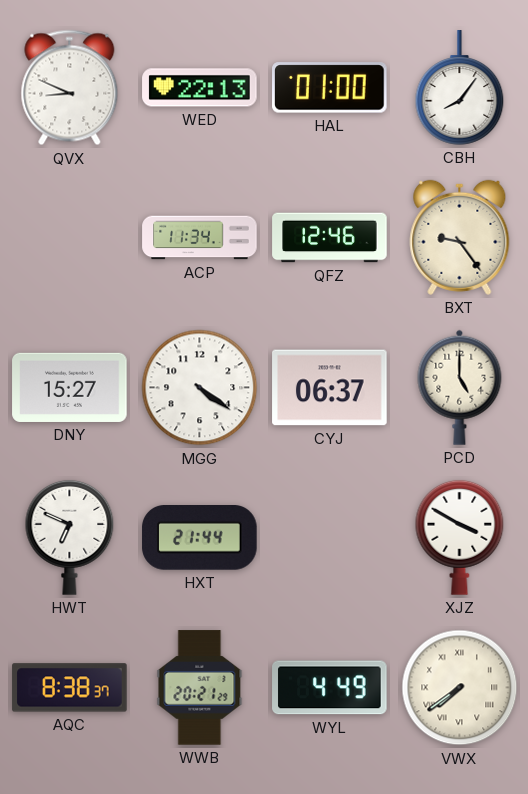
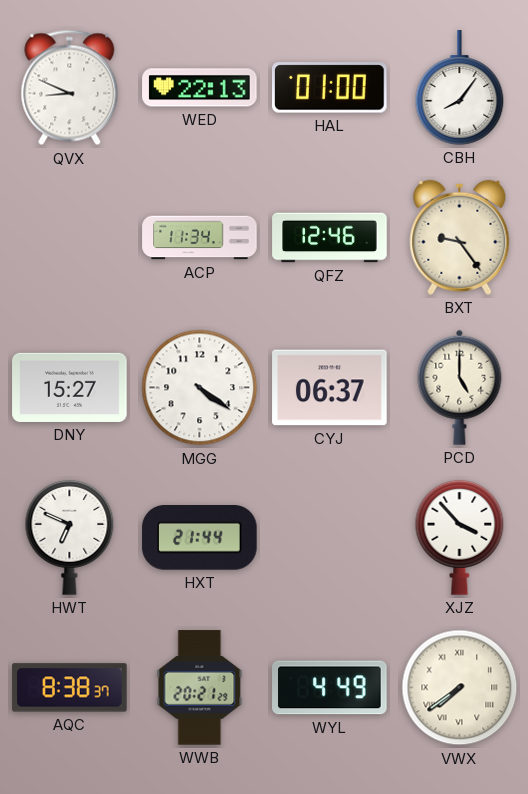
XJZ: 3:50 -> 3:53
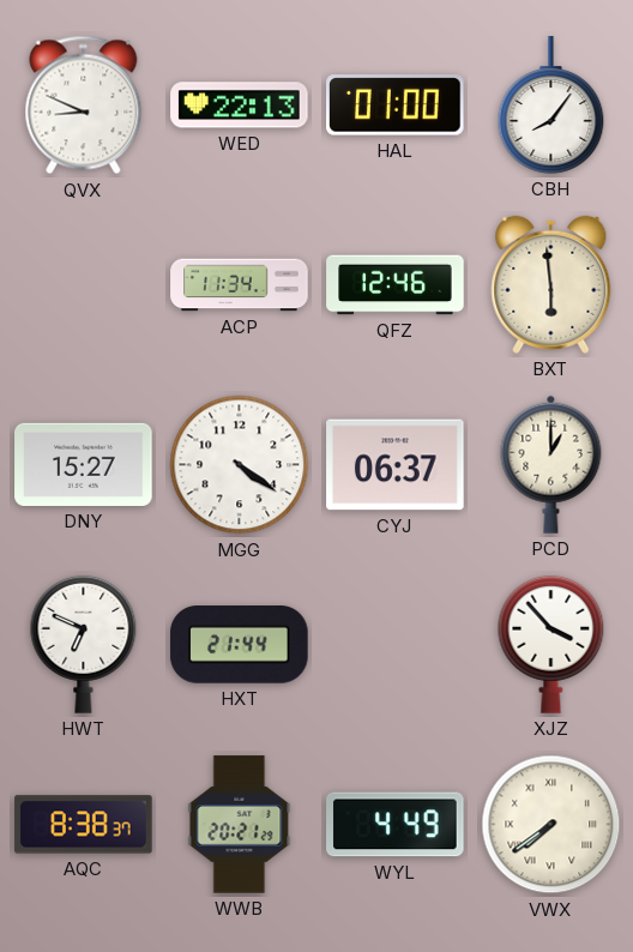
BXT: 9:24 -> 5:59
PCD: 5:00 -> 1:00
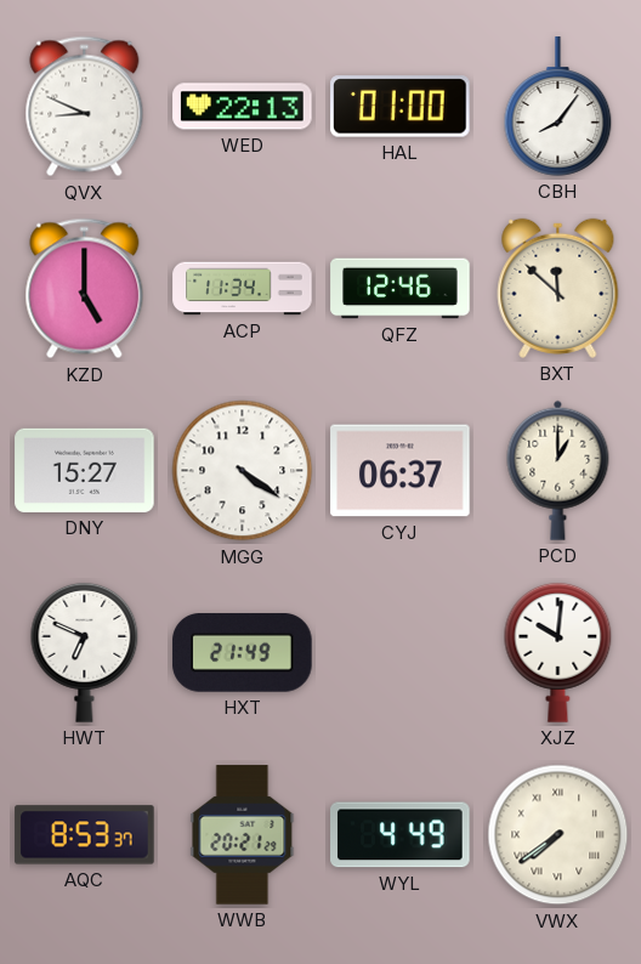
KZD: none -> 5:00
BXT: 5:59 -> 11:52
HXT: 21:44 -> 21:49
XJZ: 3:53 -> 10:01
AQC: 8:38 -> 8:53
